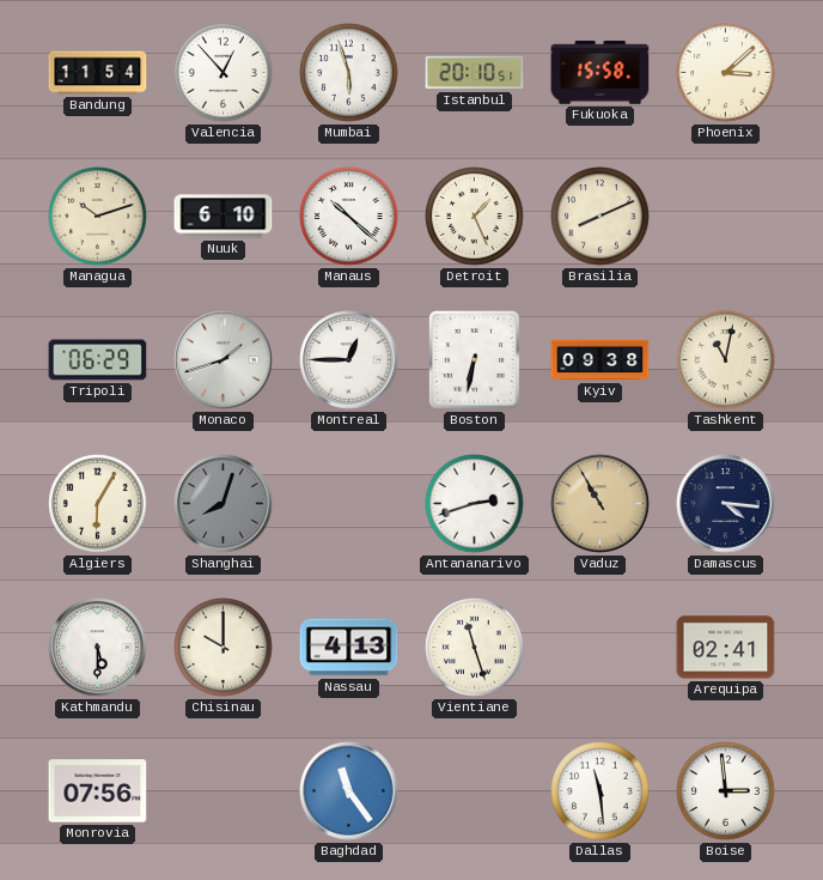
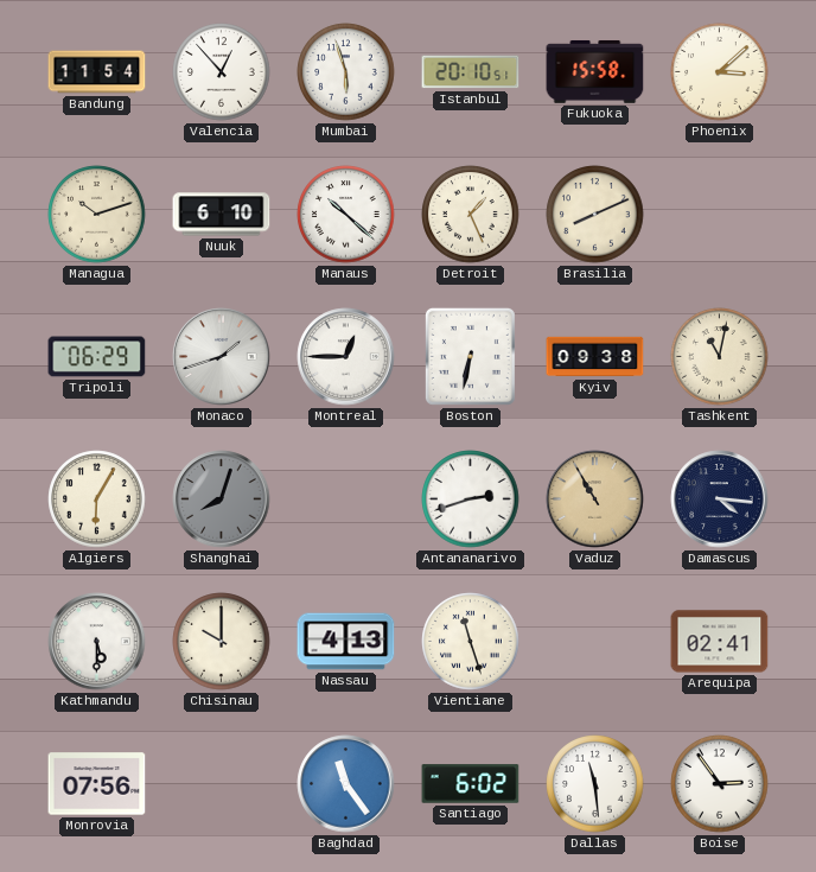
Santiago: none -> 6:02
Boise: 2:59 -> 2:54
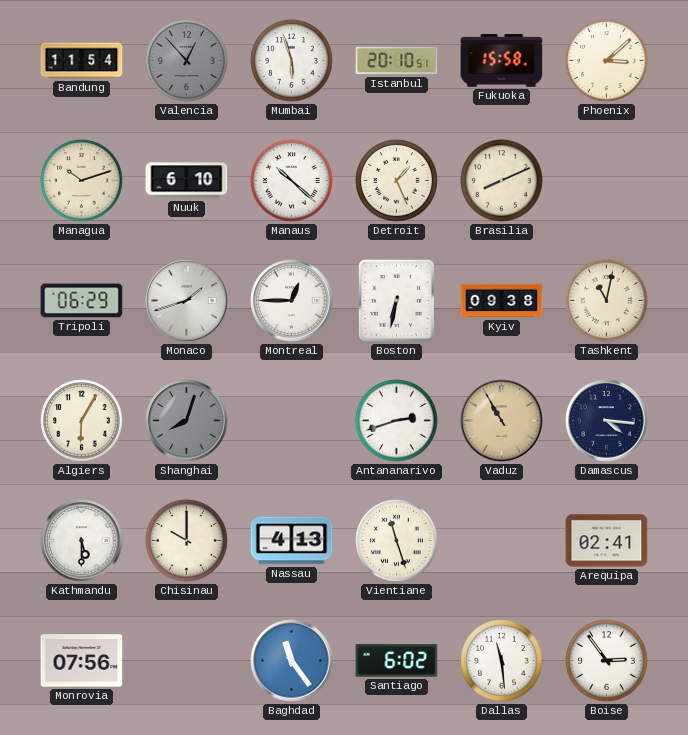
Valencia dial: white -> grey
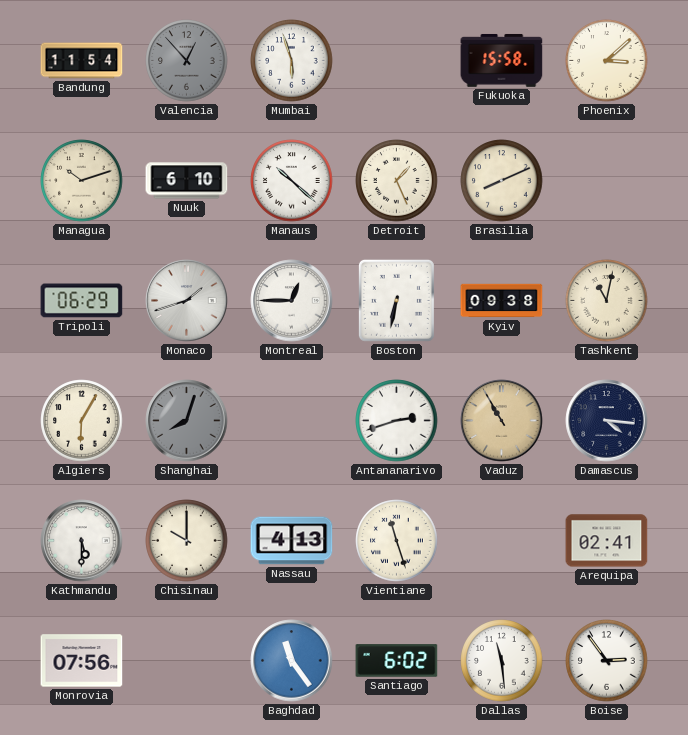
Istanbul: 20:10 -> none
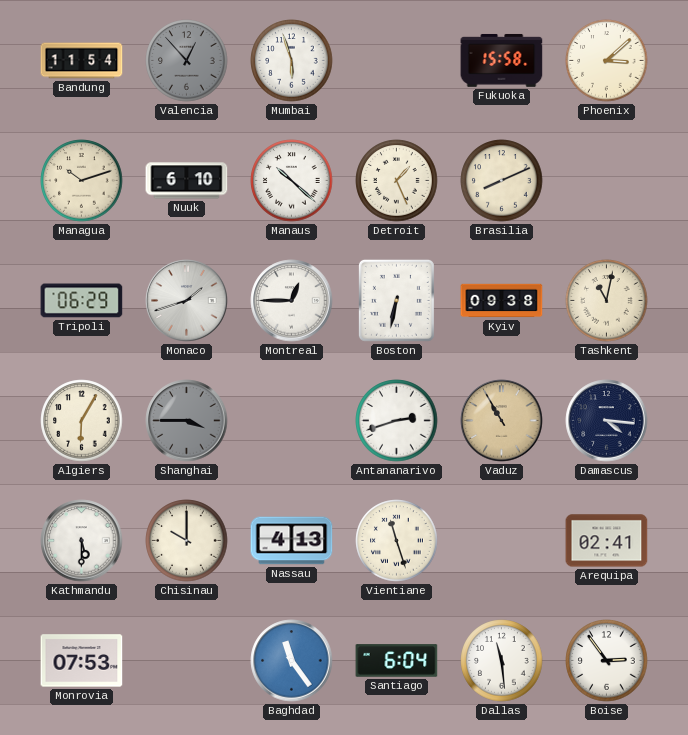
Shanghai: 8:03 -> 3:45
Monrovia: 07:56 -> 07:53
Santiago: 6:02 -> 6:04
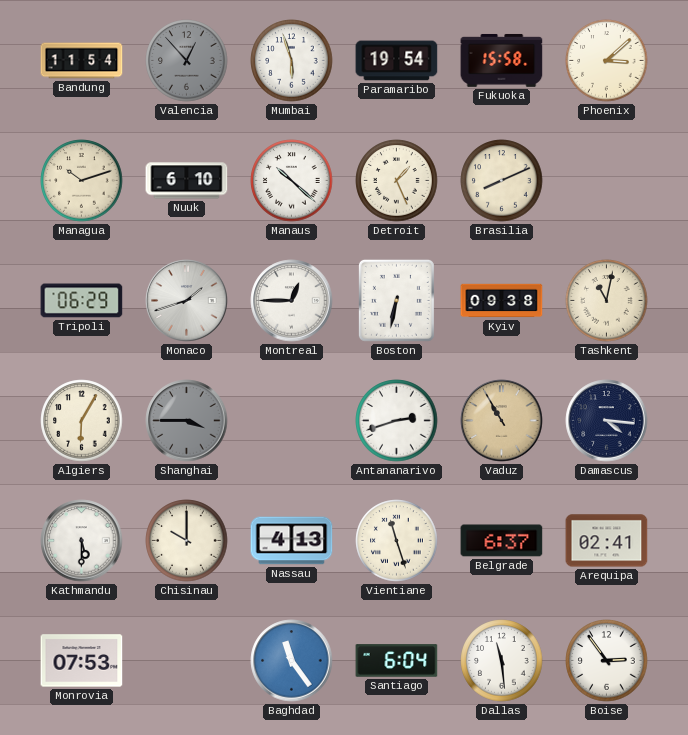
Paramaribo: none -> 19:54
Belgrade: none -> 6:37
